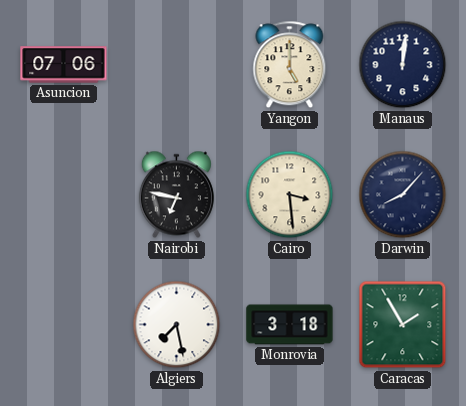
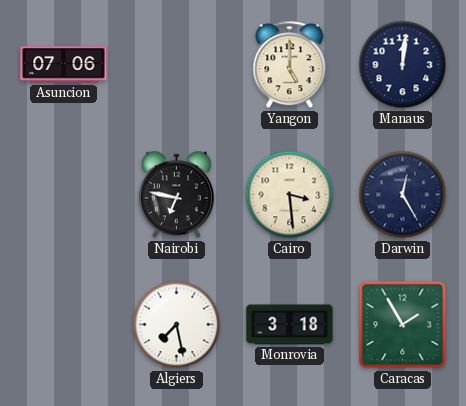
Darwin: 8:07 -> 12:25
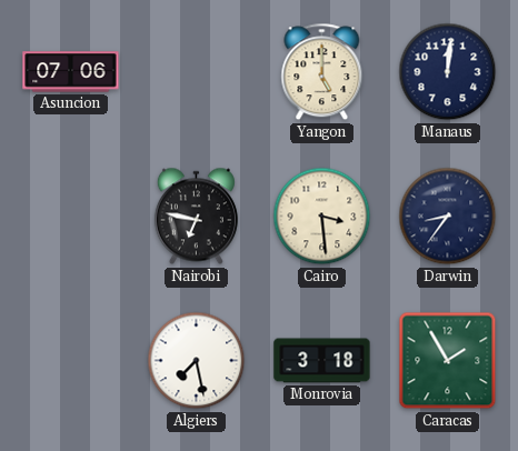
Darwin: 12:25 -> 8:36
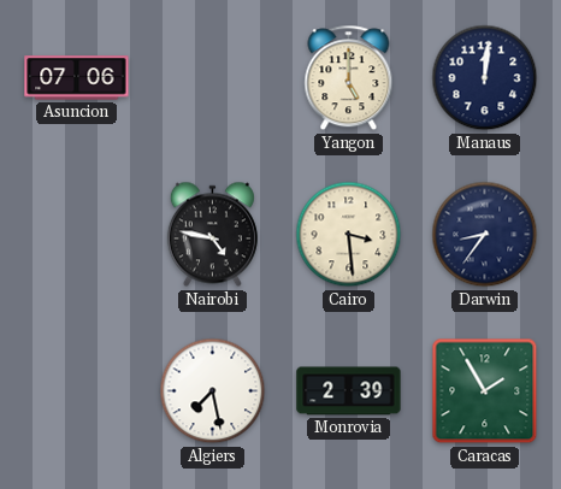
Nairobi: 6:47 -> 4:47
Monrovia: 3:18 -> 2:39
